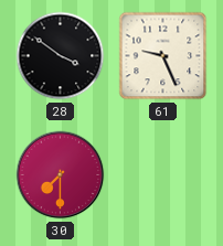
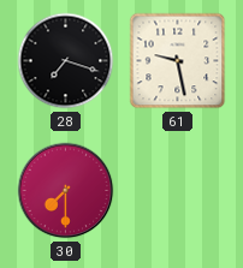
28: 3:51 -> 7:18
61: 9:26 -> 9:28
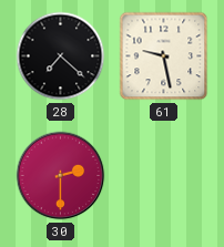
28: 7:18 -> 7:22
30: 7:30 -> 2:30
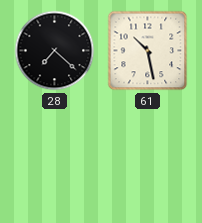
61: 9:28 -> 10:28
30: 2:30 -> none
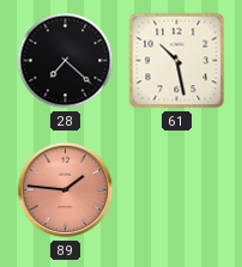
89: none -> 1:46
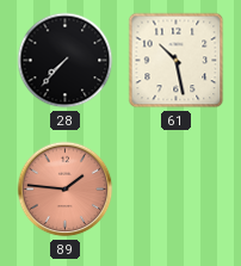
28: 7:22 -> 7:37
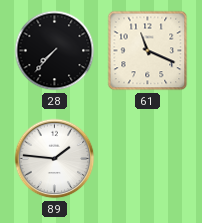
61: 10:28 -> 11:19
89 dial: salmon -> white
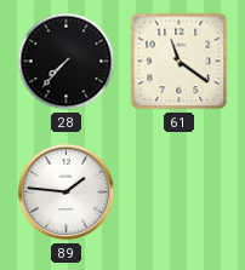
61: 11:19 -> 11:21
